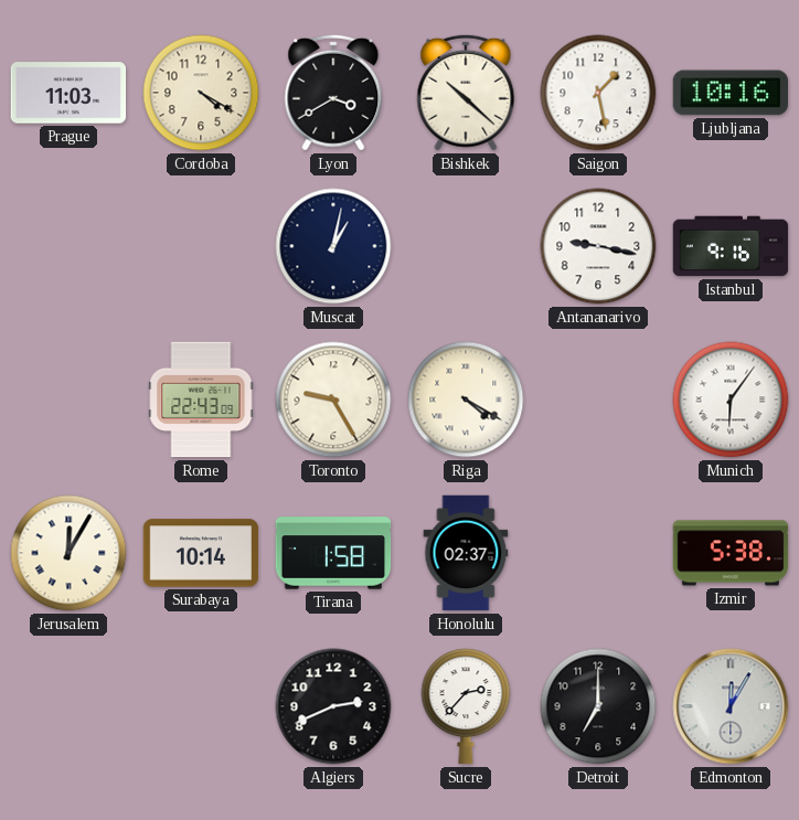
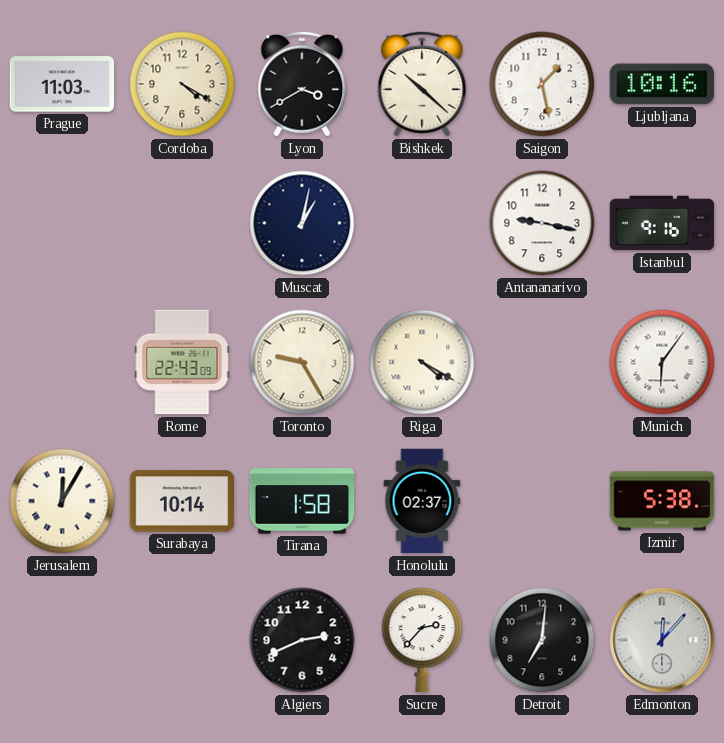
Detroit: 7:00 -> 7:01
Edmonton: 12:05 -> 12:07
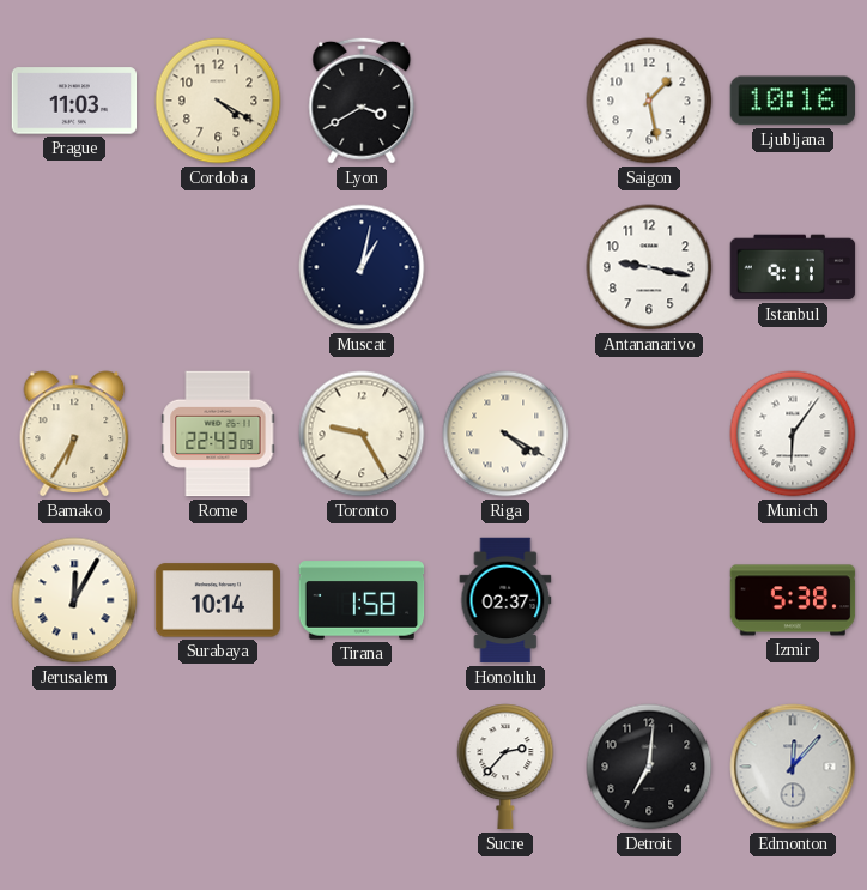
Bishkek: 10:22 -> none
Istanbul: 9:16 -> 9:11
Bamako: none -> 6:35
Algiers: 2:41 -> none
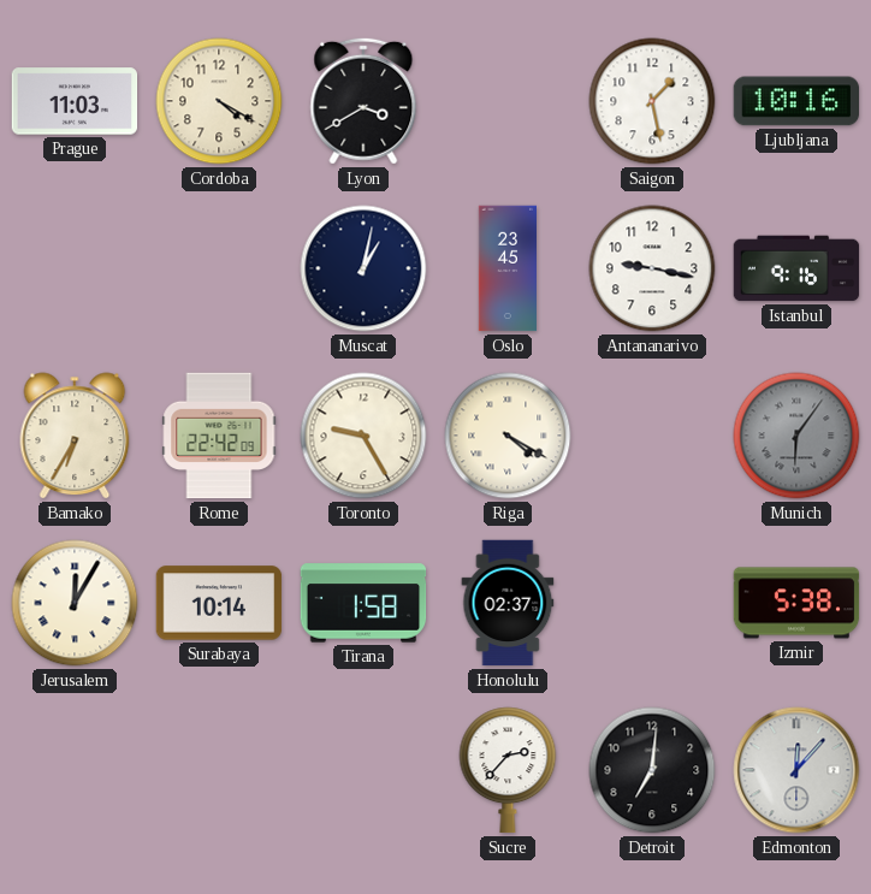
Oslo: none -> 23:45
Istanbul: 9:11 -> 9:16
Rome: 22:43 -> 22:42
Munich dial: white -> grey
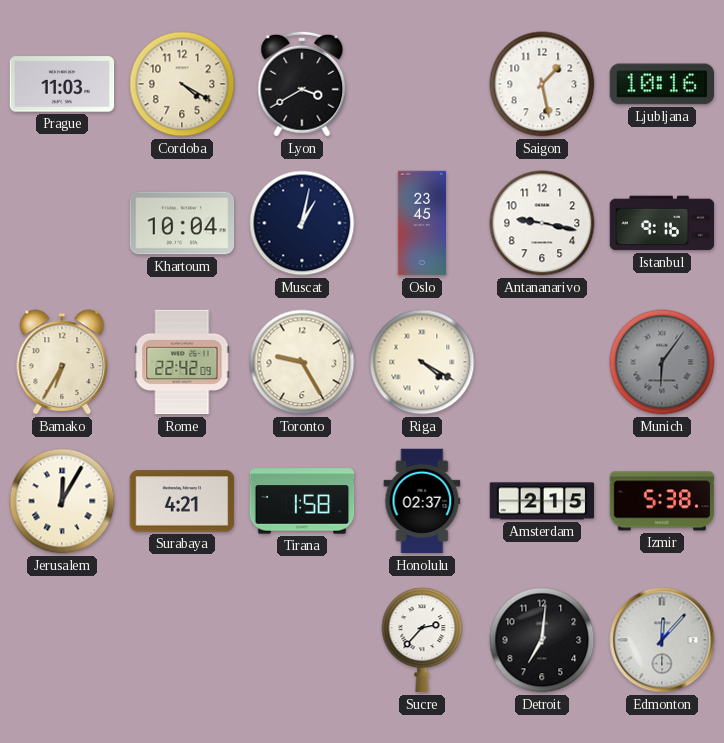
Khartoum: none -> 10:04
Surabaya: 10:14 -> 4:21
Amsterdam: none -> 2:15
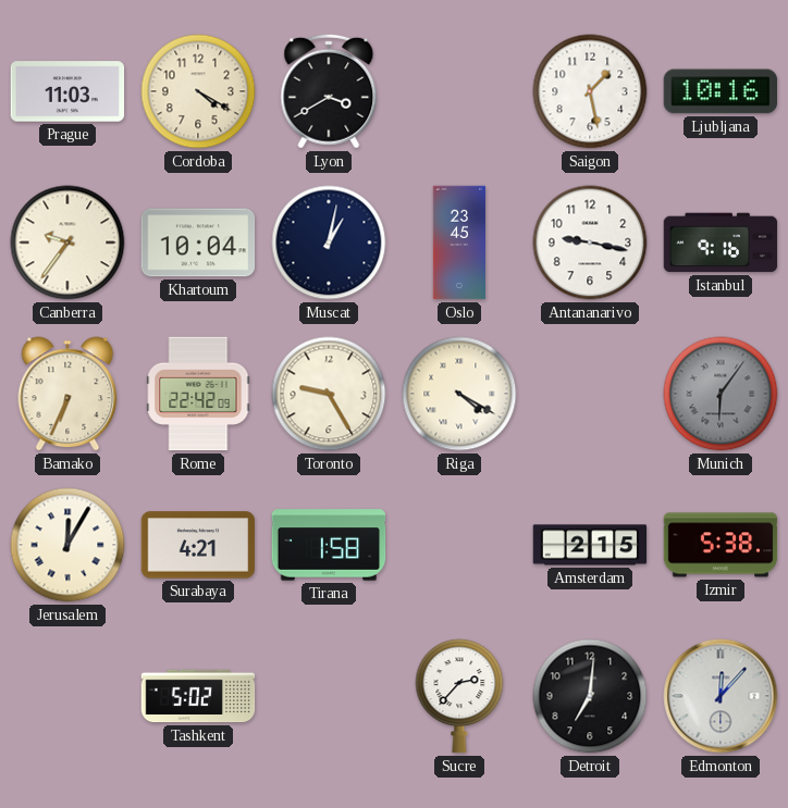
Canberra: none -> 9:36
Bamako: 6:35 -> 6:34
Honolulu: 02:37 -> none
Tashkent: none -> 5:02
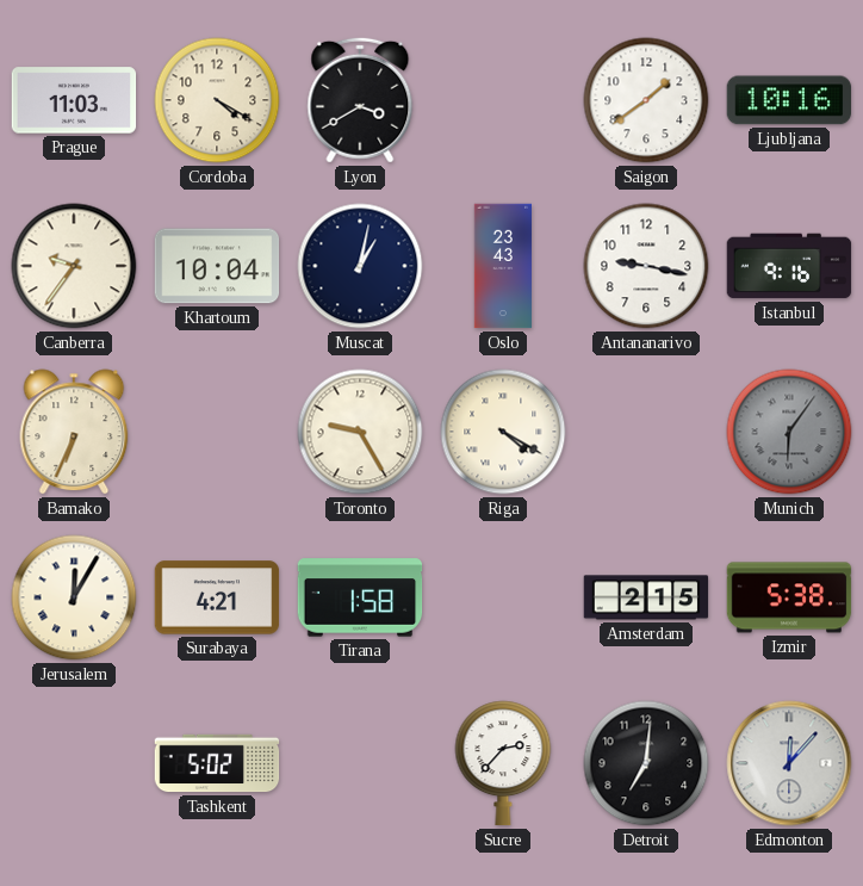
Saigon: 1:28 -> 1:39
Oslo: 23:45 -> 23:43
Rome: 22:42 -> none
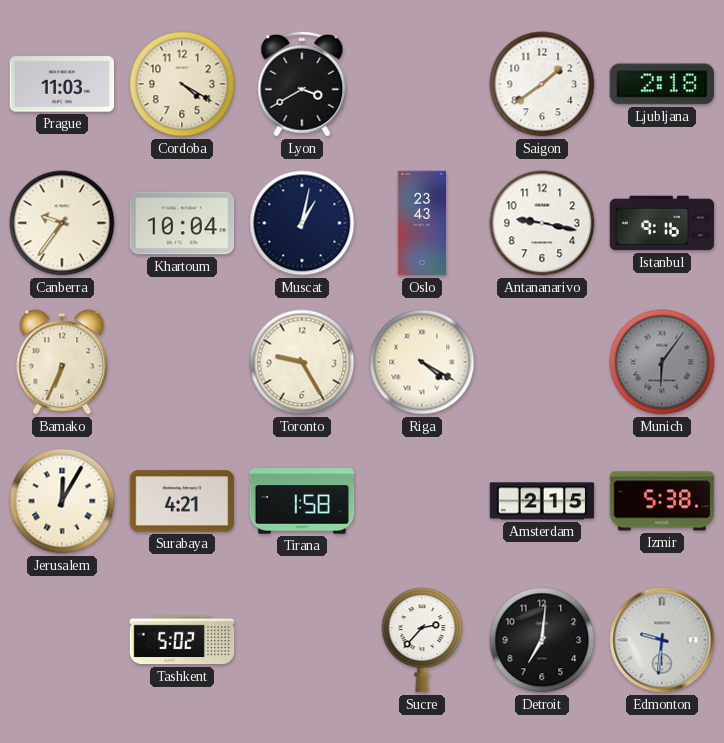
Ljubljana: 10:16 -> 2:18
Edmonton: 12:07 -> 9:31
